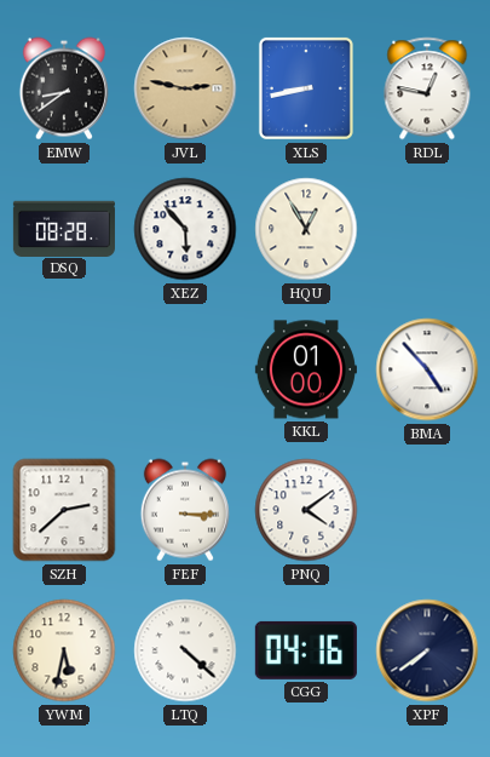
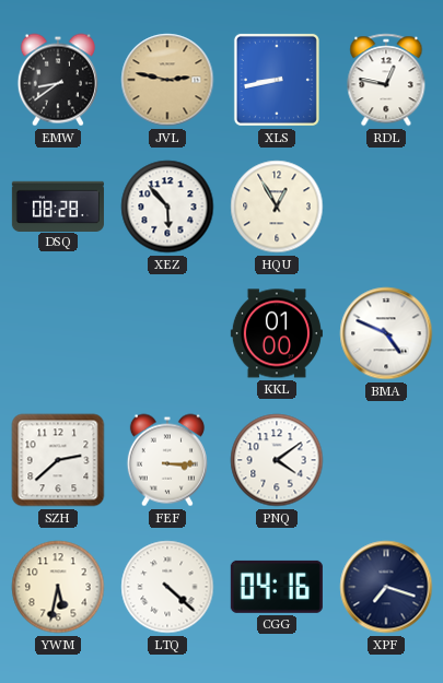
BMA: 4:53 -> 4:49
XPF: 7:39 -> 7:18
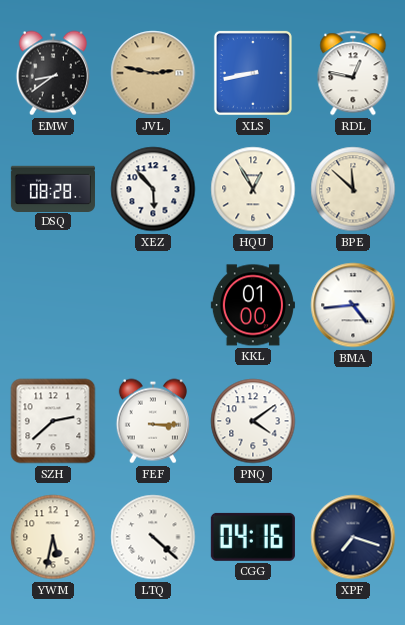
BPE: none -> 11:52
BMA: 4:49 -> 4:44
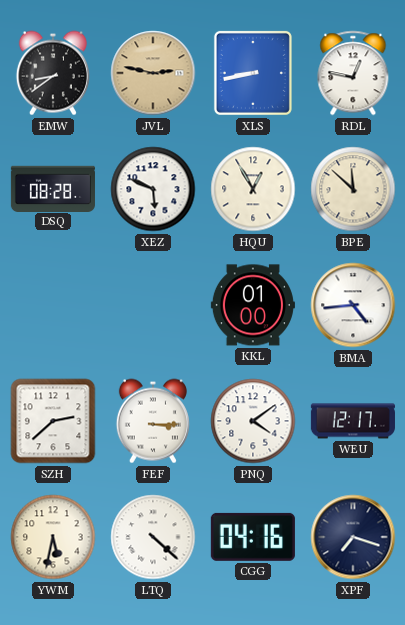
XEZ: 5:53 -> 5:49
WEU: none -> 12:17
